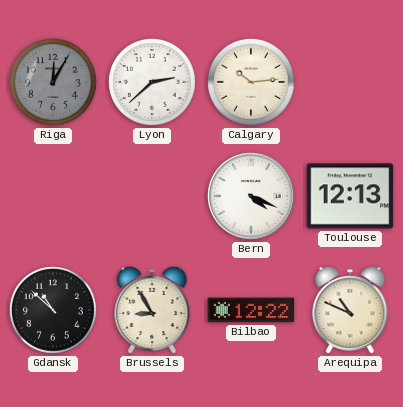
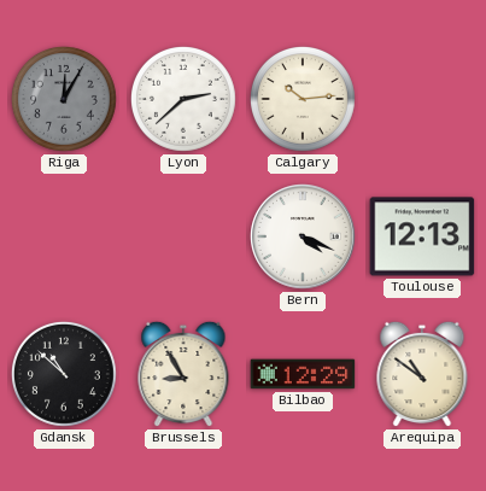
Bilbao: 12:22 -> 12:29
Arequipa: 10:49 -> 10:51
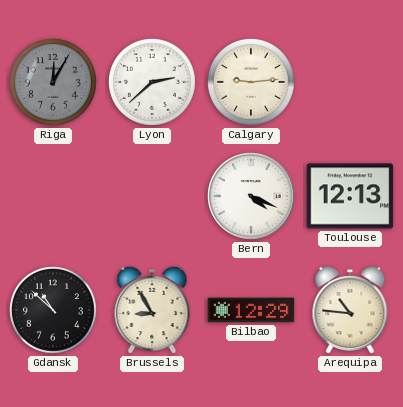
Calgary: 10:14 -> 9:14
Arequipa: 10:51 -> 10:46
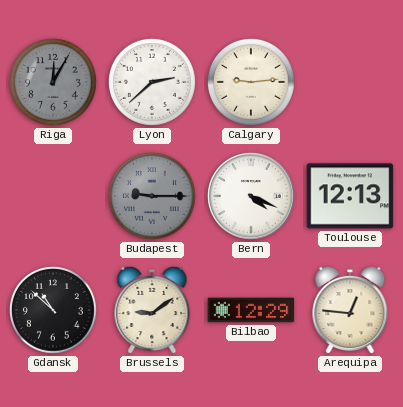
Budapest: none -> 9:15
Brussels: 8:55 -> 9:09
Arequipa: 10:46 -> 12:46
